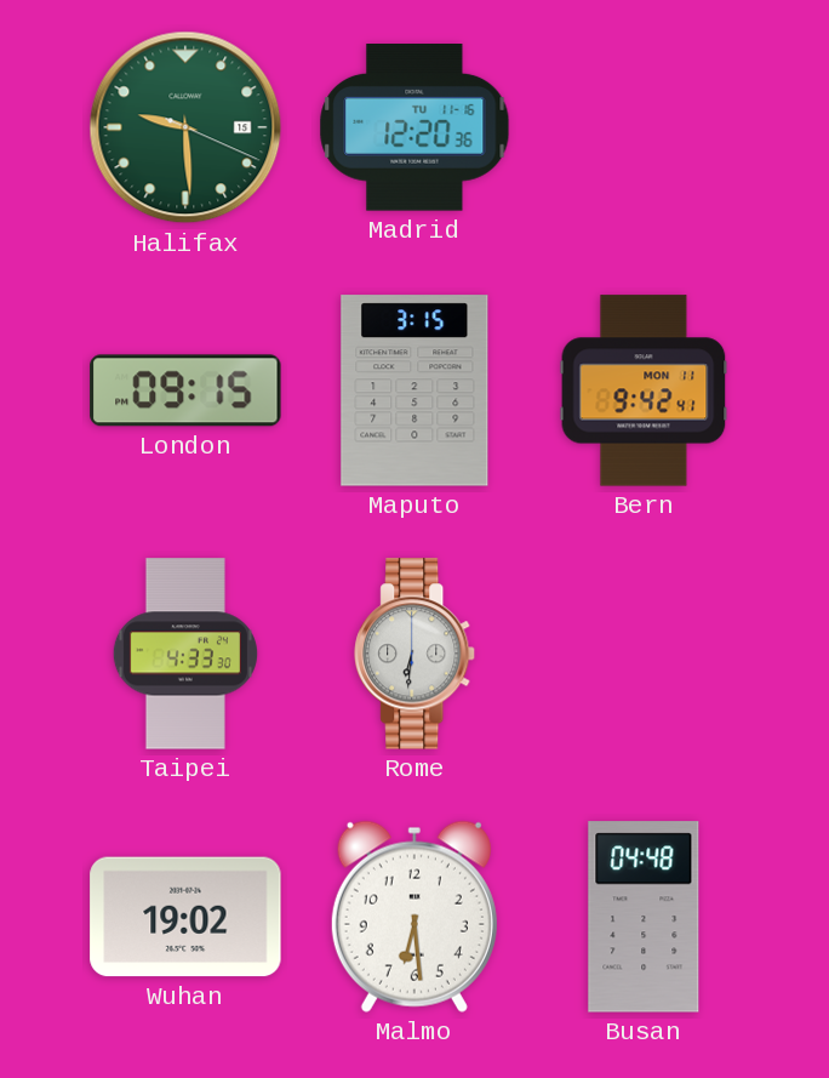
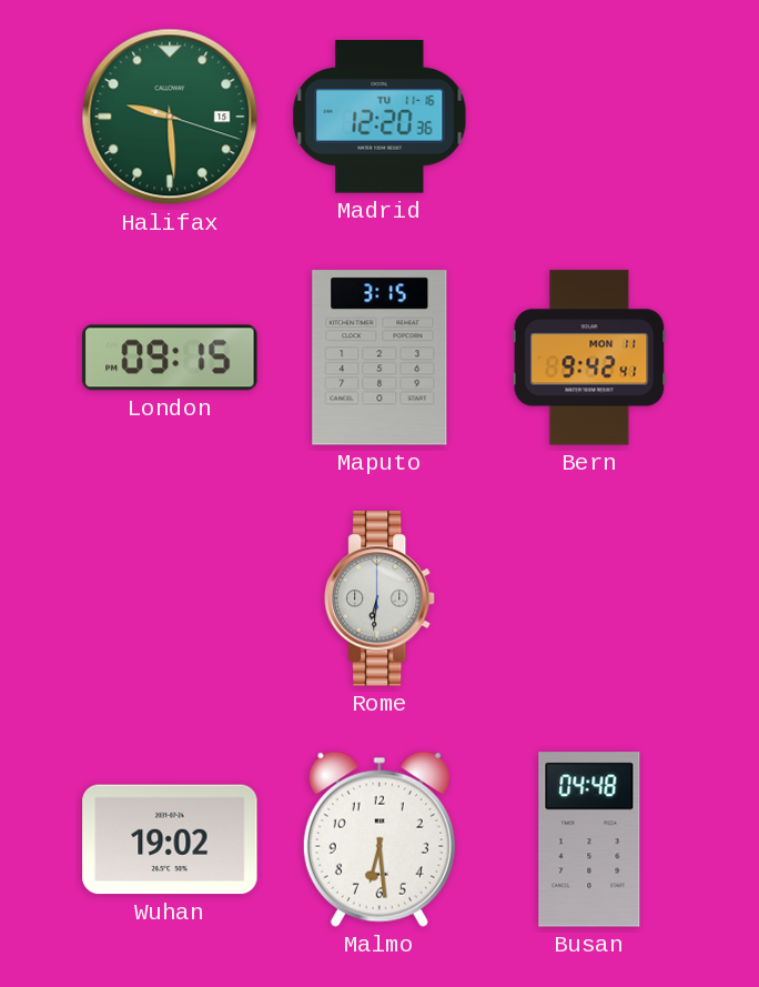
Halifax: 9:29:19 -> 9:29:18
Taipei: 4:33 -> none
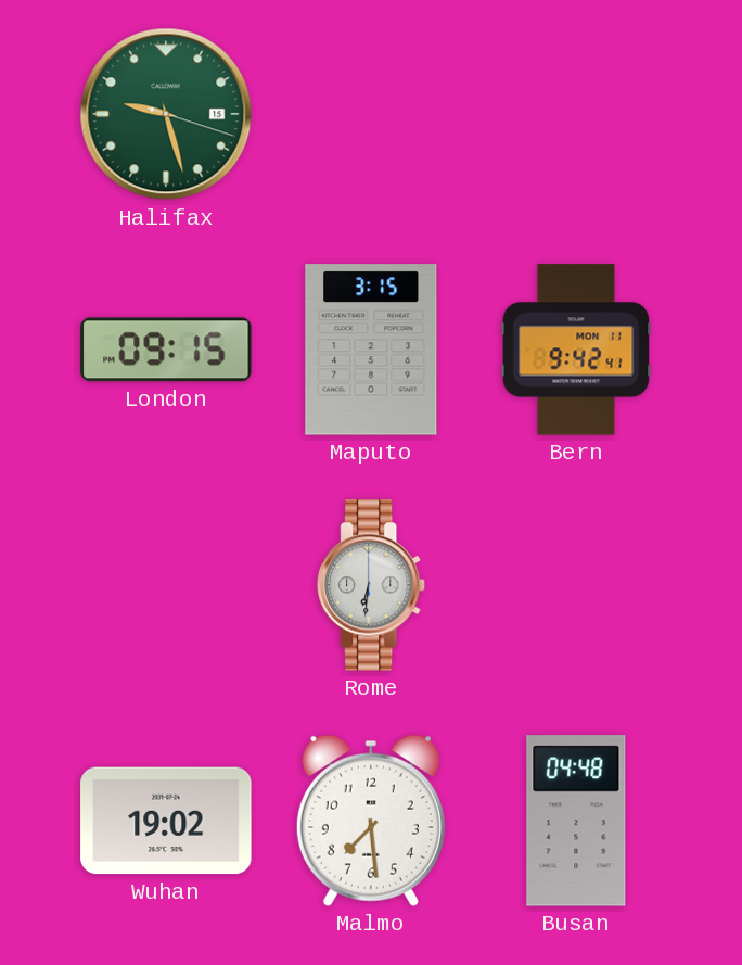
Halifax: 9:29 -> 9:27
Madrid: 12:20 -> none
Malmo: 6:29 -> 7:29
